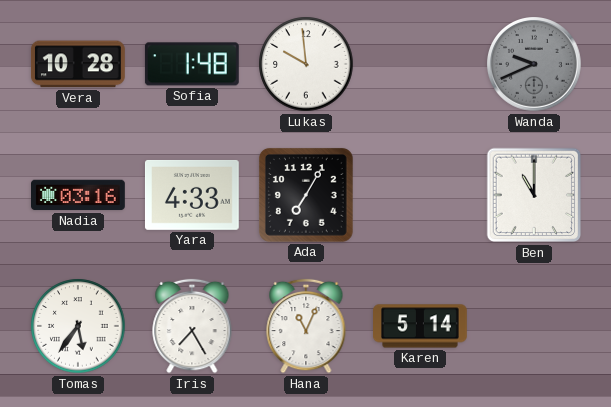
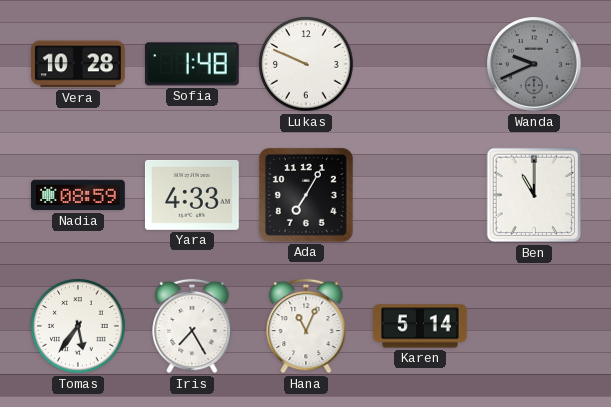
Lukas: 9:59 -> 9:49
Nadia: 03:16 -> 08:59
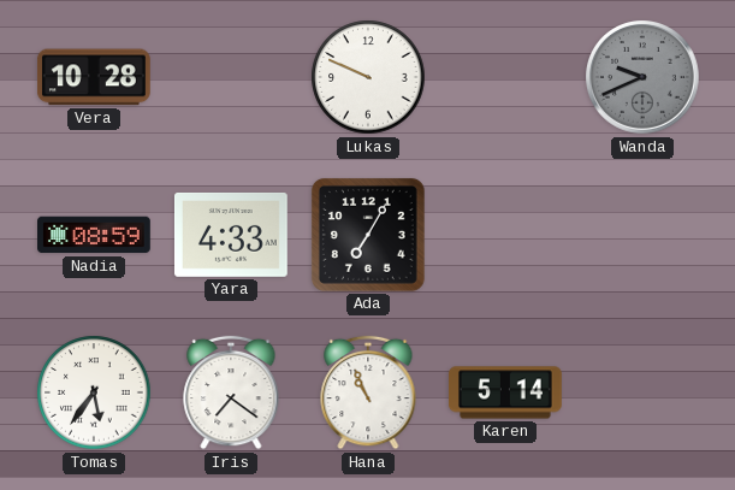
Sofia: 1:48 -> none
Ben: 11:00 -> none
Iris: 7:25 -> 7:21
Hana: 11:04 -> 10:56
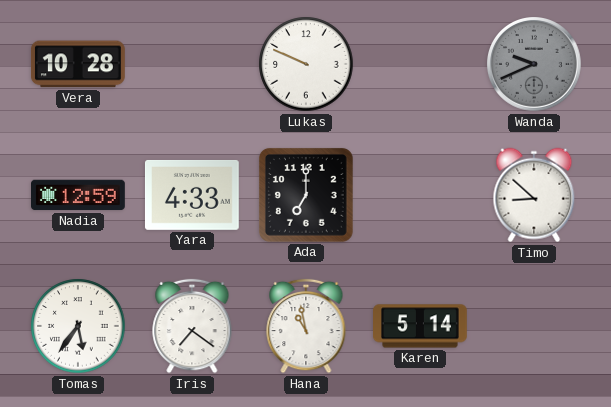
Nadia: 08:59 -> 12:59
Ada: 7:05 -> 7:00
Timo: none -> 8:52
Hana: 10:56 -> 10:58
